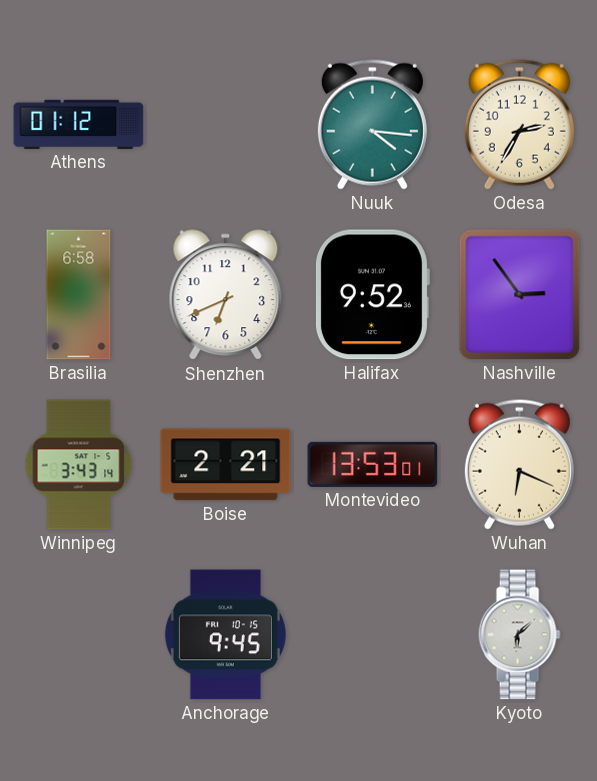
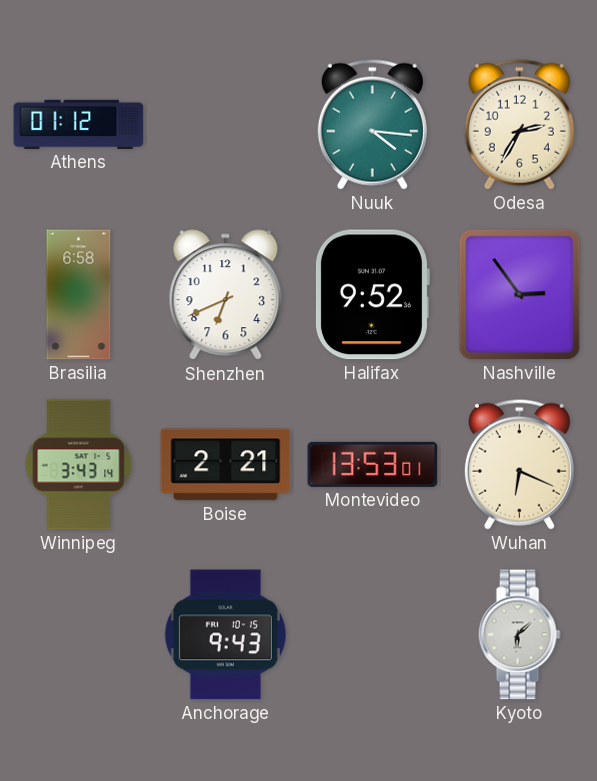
Anchorage: 9:45 -> 9:43
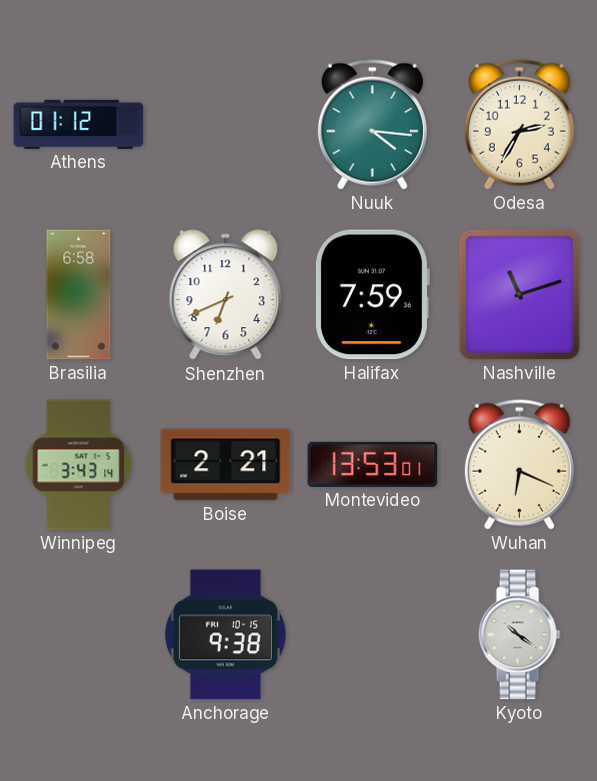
Halifax: 9:52 -> 7:59
Nashville: 2:54 -> 11:12
Anchorage: 9:43 -> 9:38
Kyoto: 6:08 -> 10:21
